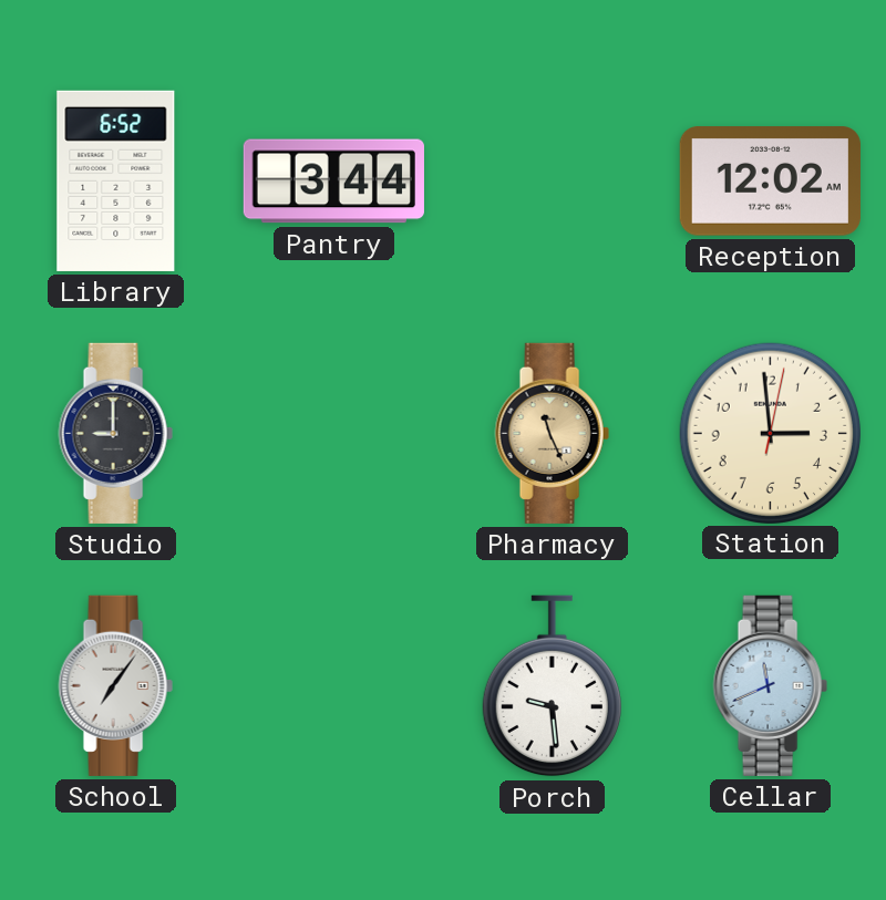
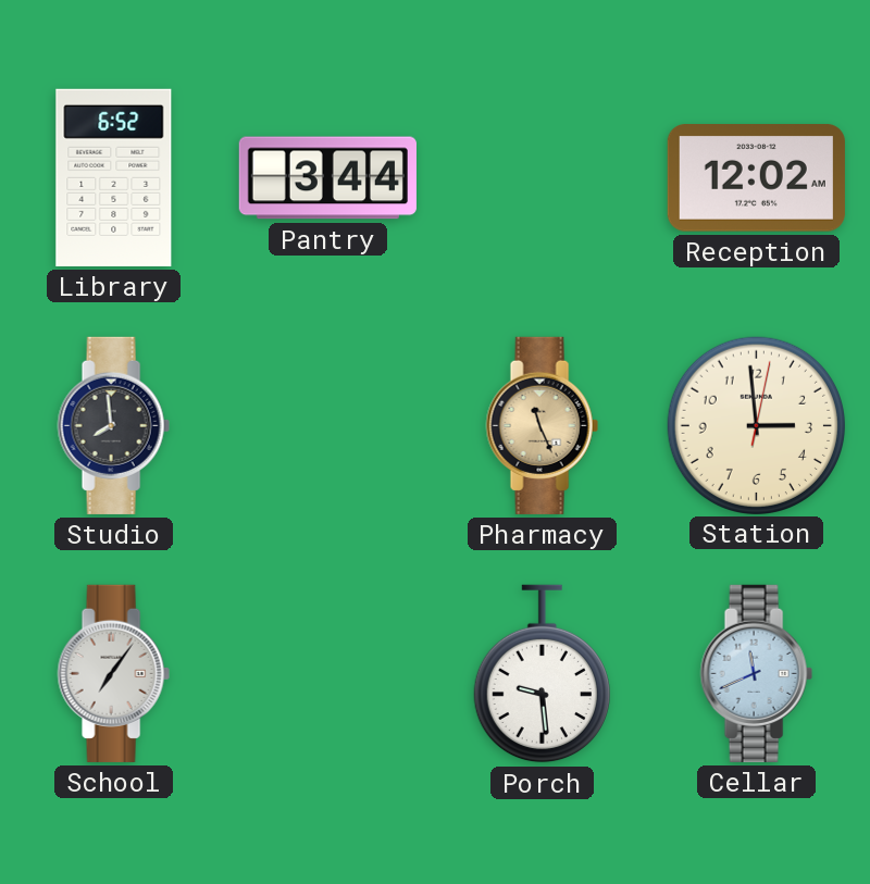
Studio: 9:00 -> 7:59
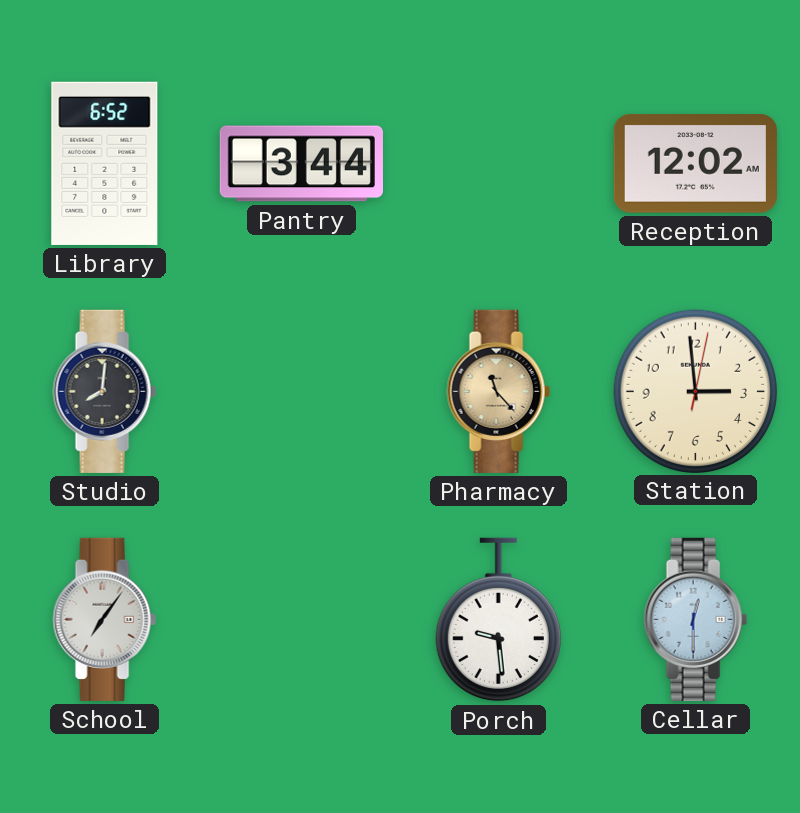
Studio: 7:59 -> 8:01
Pharmacy: 11:26 -> 11:23
Cellar: 11:41 -> 12:30
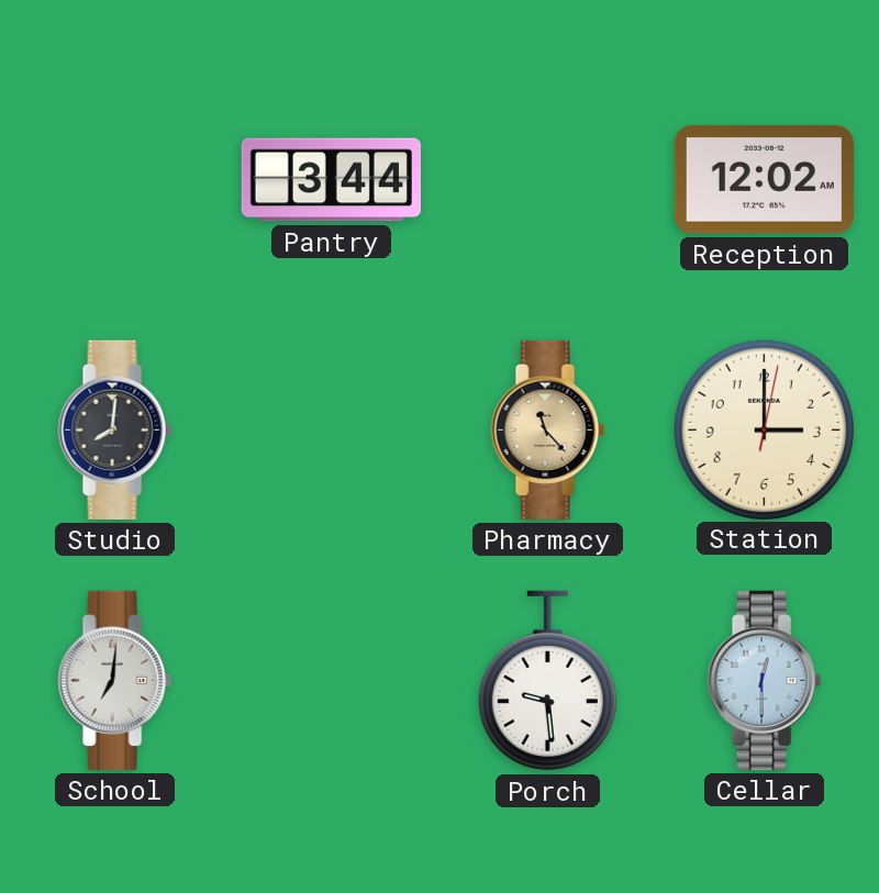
Library: 6:52 -> none
Station: 2:59 -> 3:00
School: 7:06 -> 7:01
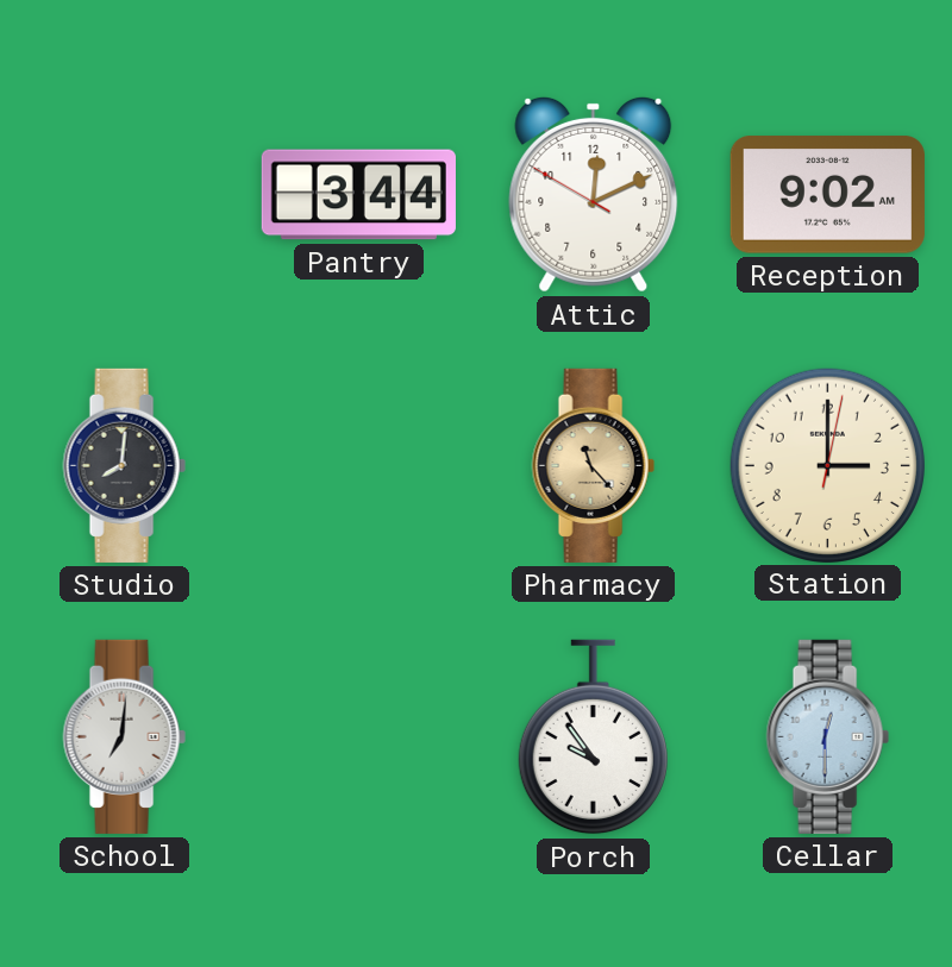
Attic: none -> 12:10
Reception: 12:02 -> 9:02
Porch: 9:29 -> 9:54
